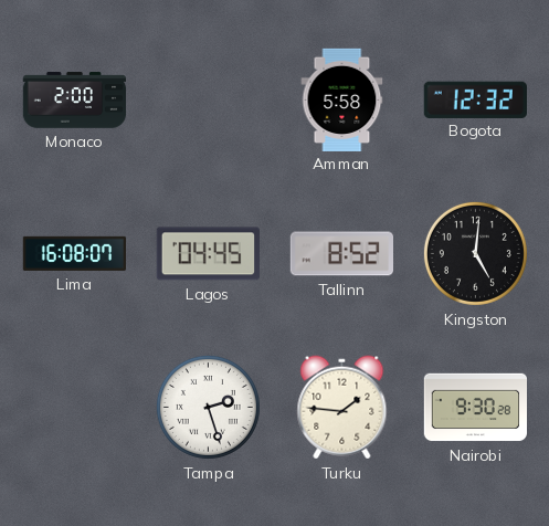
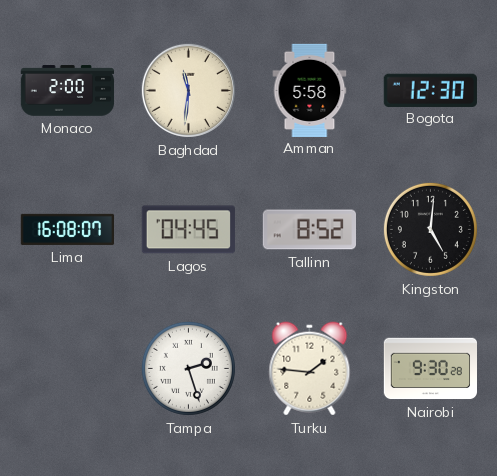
Baghdad: none -> 11:31
Bogota: 12:32 -> 12:30
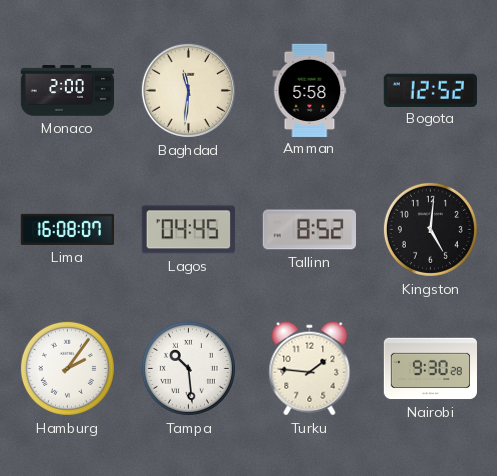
Bogota: 12:30 -> 12:52
Hamburg: none -> 2:06
Tampa: 2:27 -> 10:29
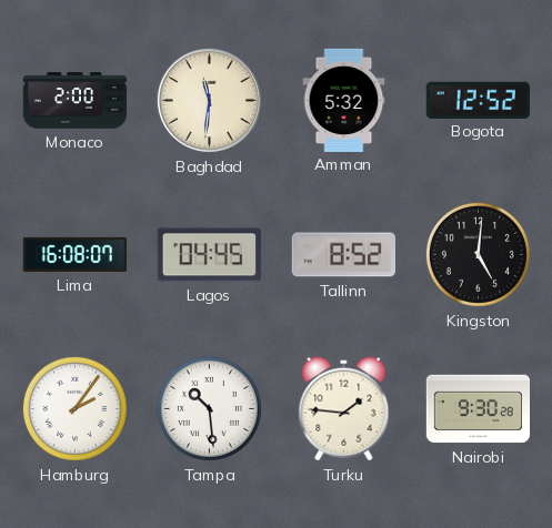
Amman: 5:58 -> 5:32
